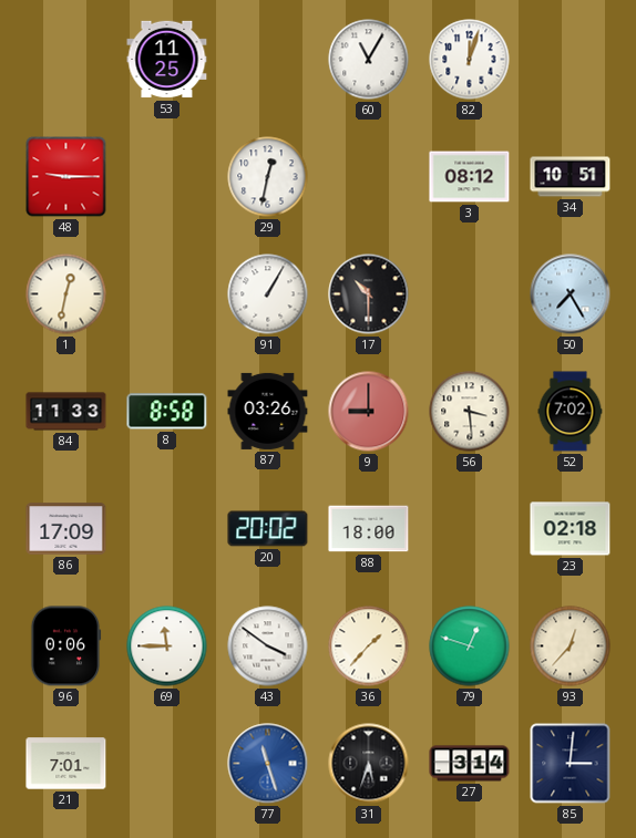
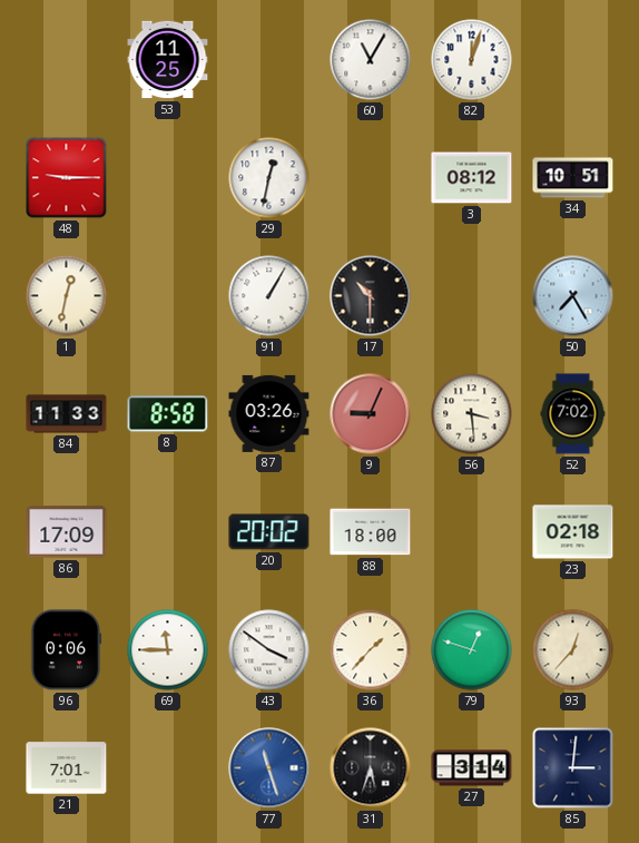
9: 9:00 -> 9:04
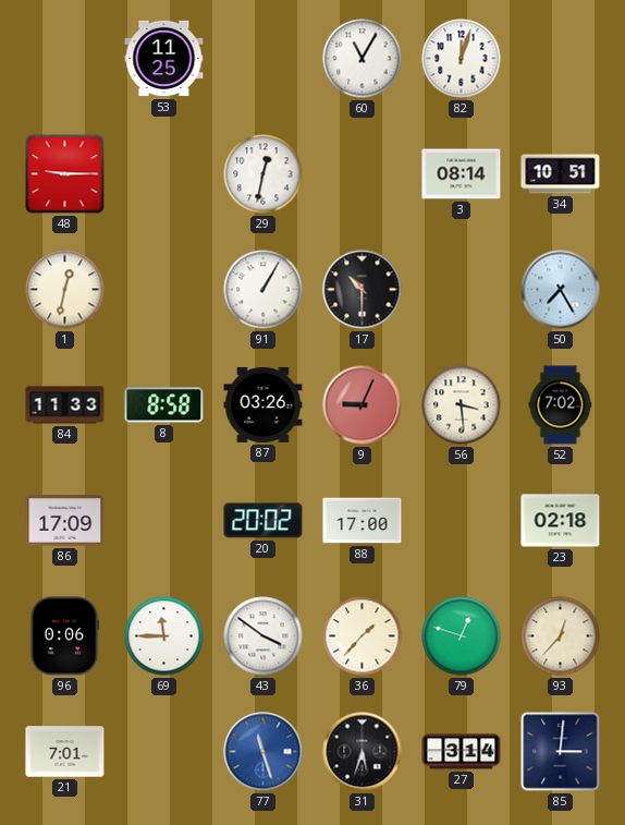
3: 08:12 -> 08:14
88: 18:00 -> 17:00
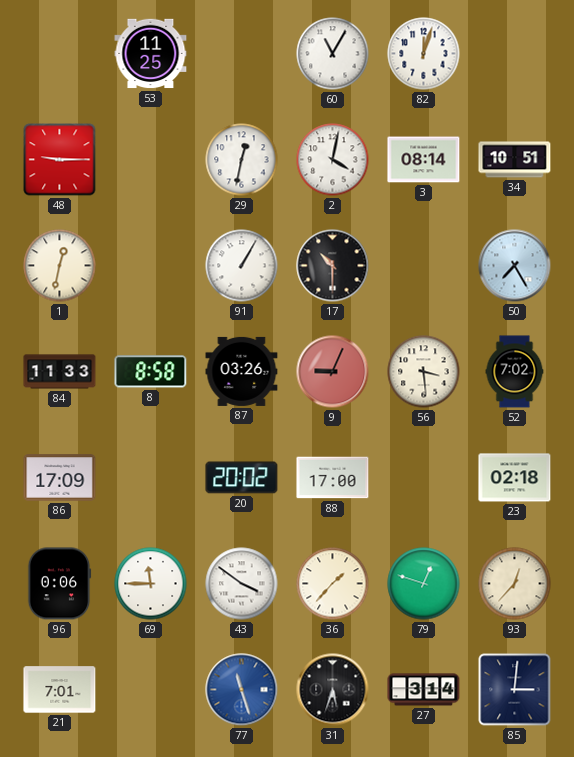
2: none -> 4:02
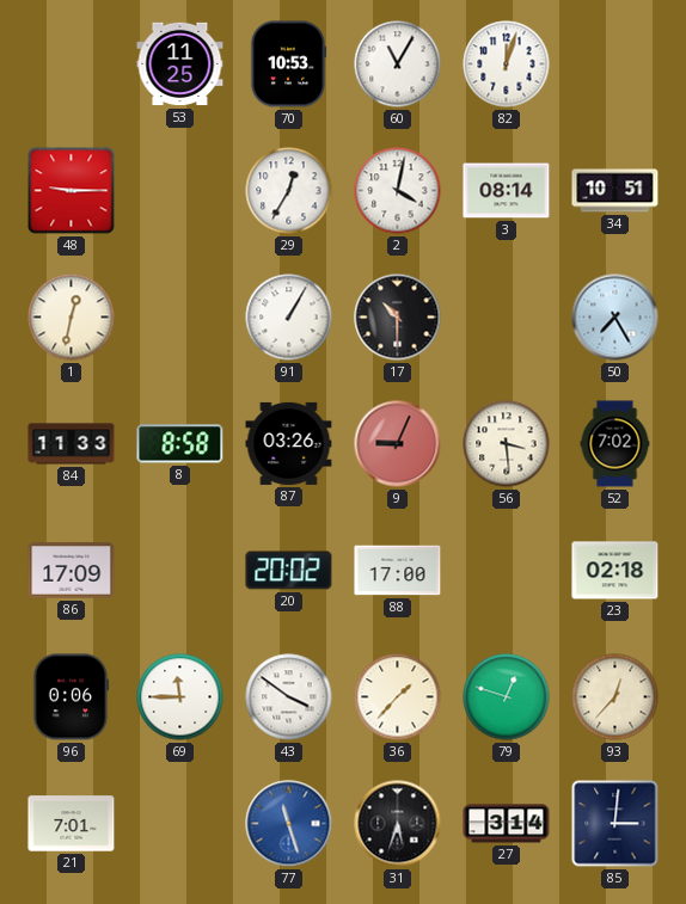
70: none -> 10:53
29: 12:32 -> 12:35
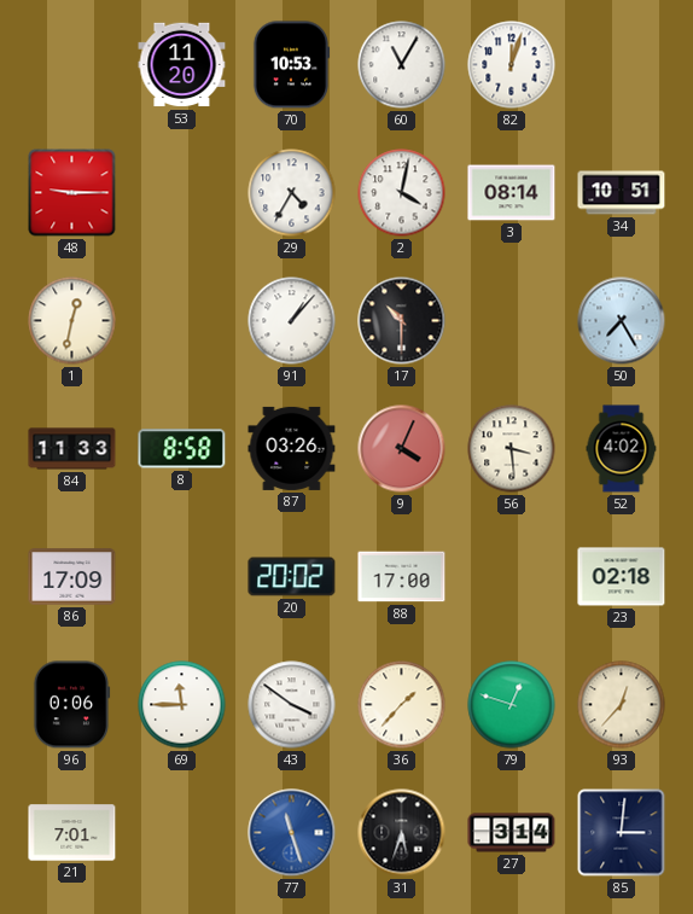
53: 11:25 -> 11:20
29: 12:35 -> 4:35
91: 1:05 -> 1:07
9: 9:04 -> 4:04
52: 7:02 -> 4:02
